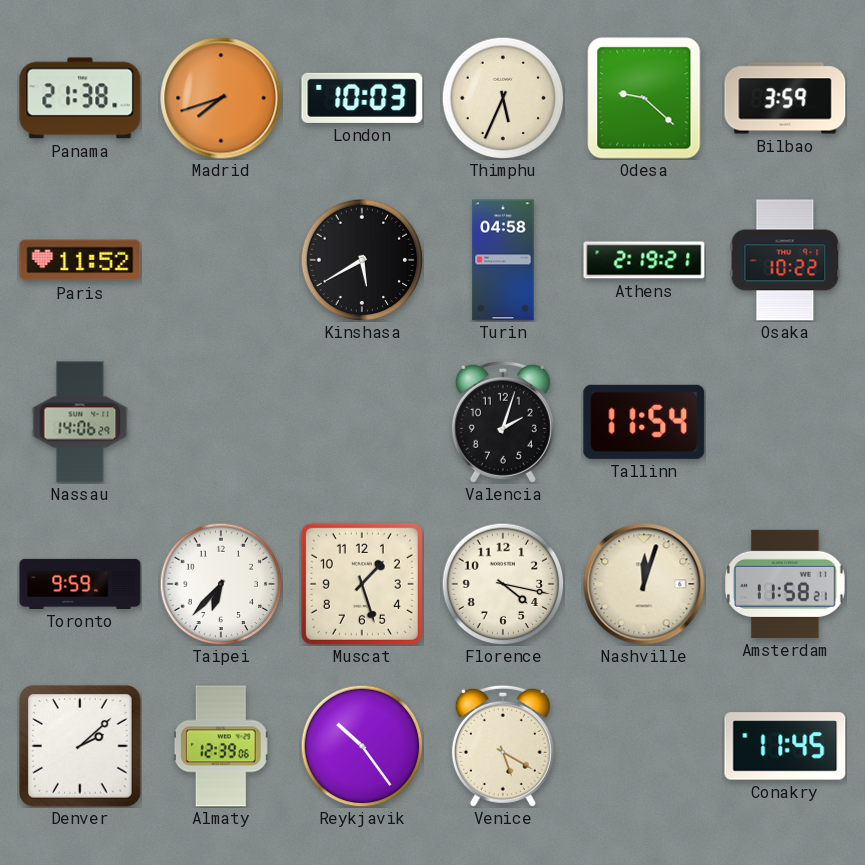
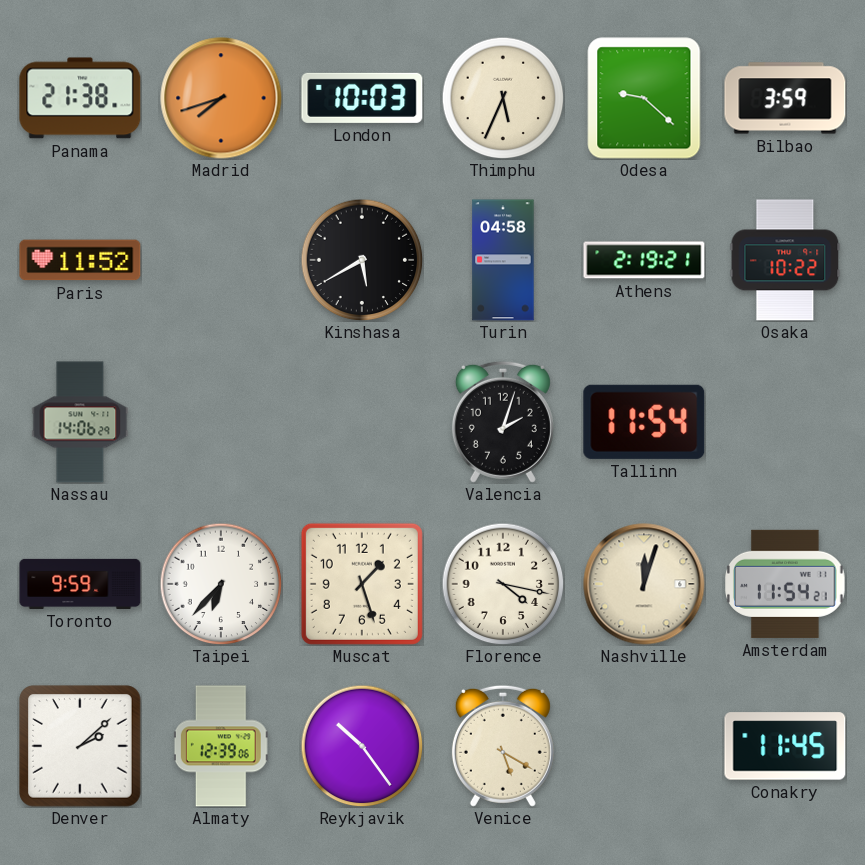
Amsterdam: 11:58 -> 11:54
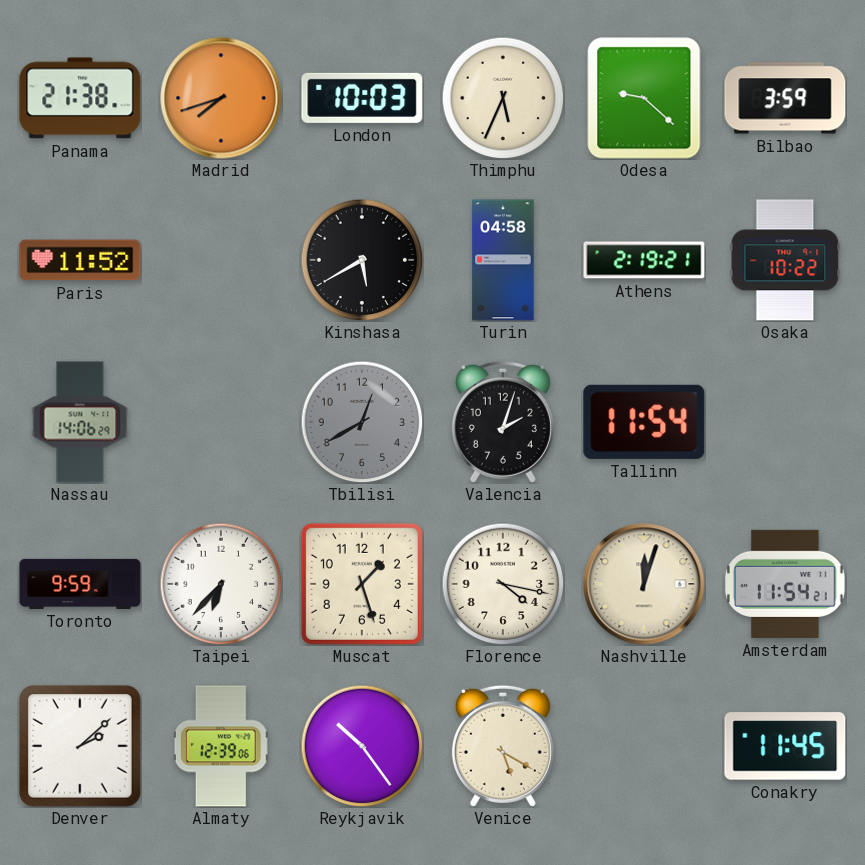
Tbilisi: none -> 12:40
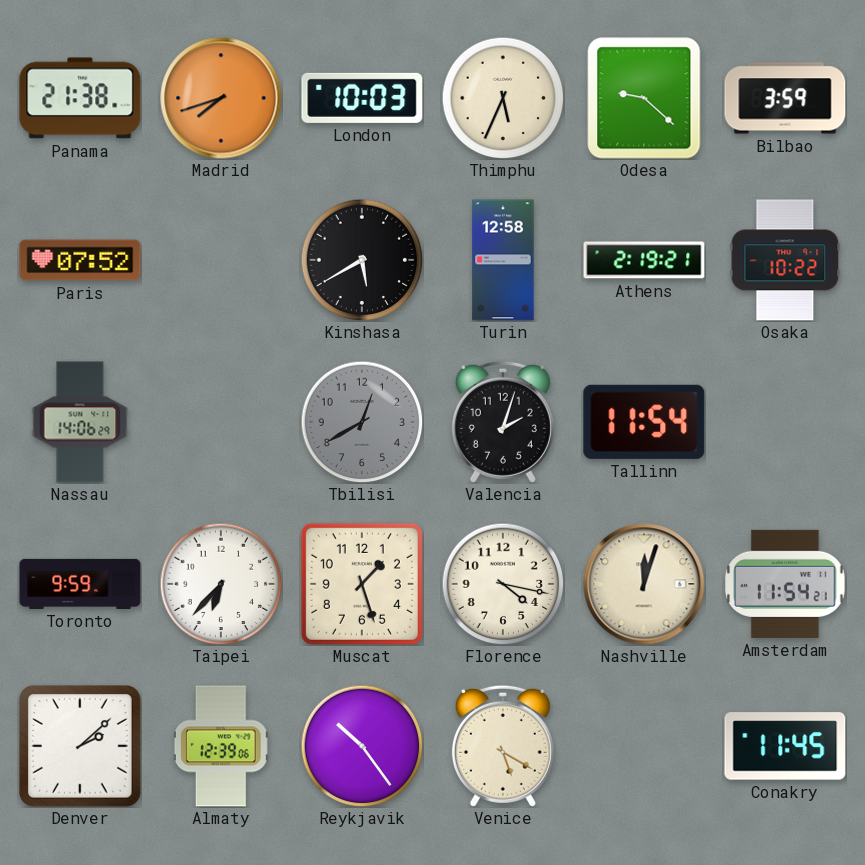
Paris: 11:52 -> 07:52
Turin: 04:58 -> 12:58
